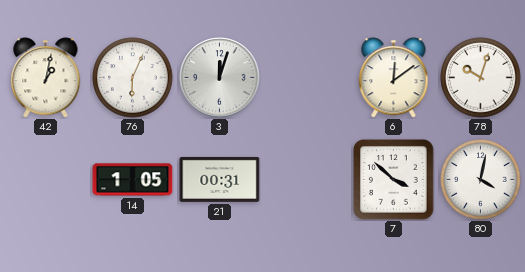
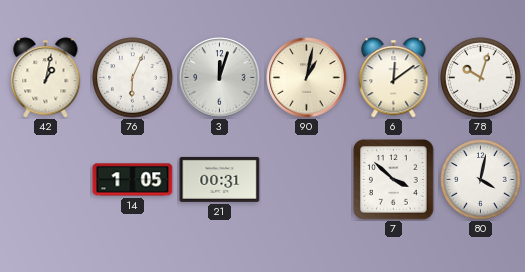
90: none -> 1:02
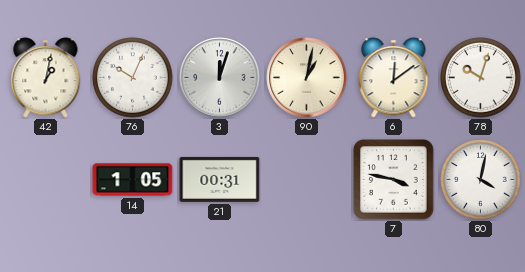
76: 6:04 -> 10:04
7: 3:52 -> 3:47
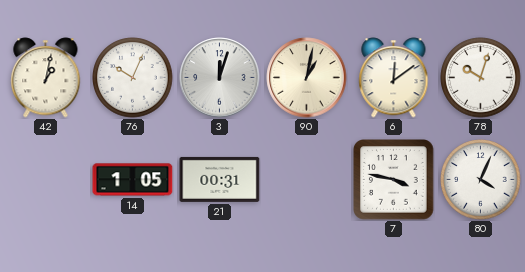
80: 4:02 -> 4:04
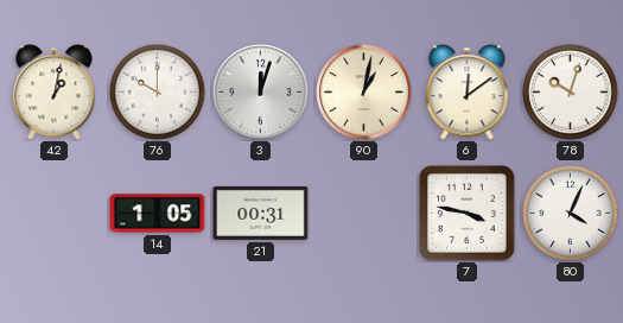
76: 10:04 -> 10:00
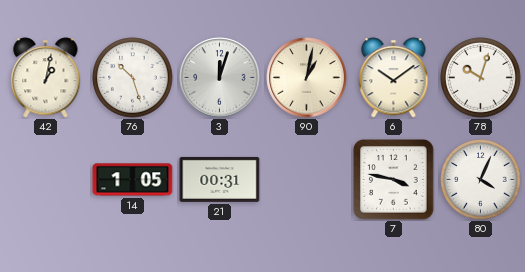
76: 10:00 -> 10:27
6: 12:09 -> 10:09
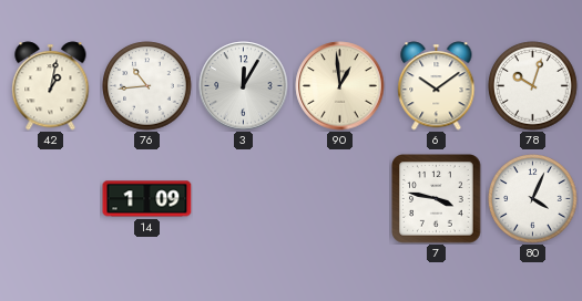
76: 10:27 -> 10:44
3: 12:03 -> 12:05
90: 1:02 -> 12:59
14: 1:05 -> 1:09
21: 00:31 -> none
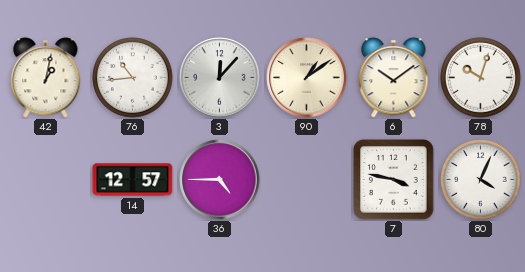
3: 12:05 -> 12:07
90: 12:59 -> 1:09
14: 1:09 -> 12:57
36: none -> 4:45
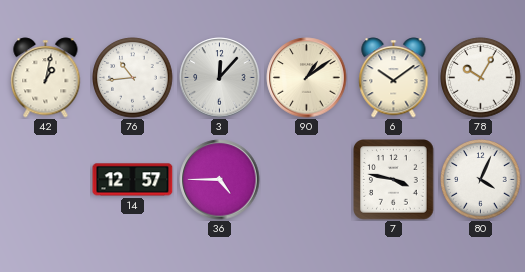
78: 10:03 -> 10:05
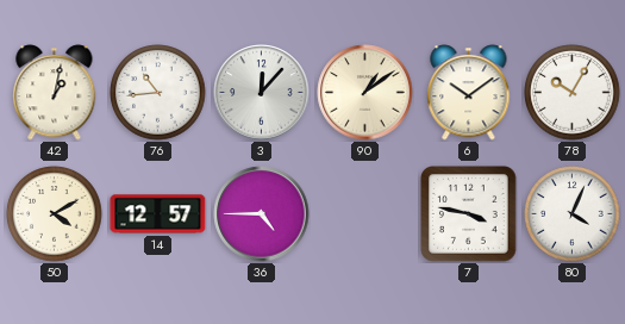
50: none -> 4:10
